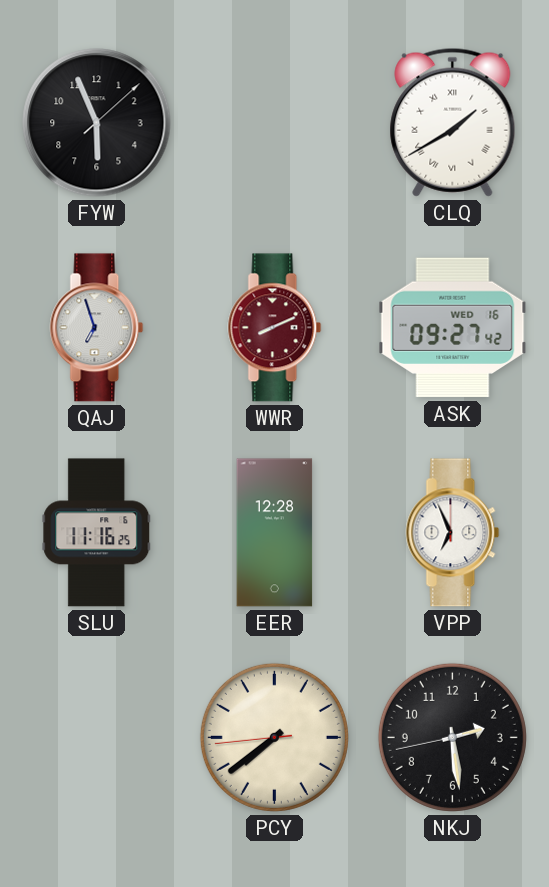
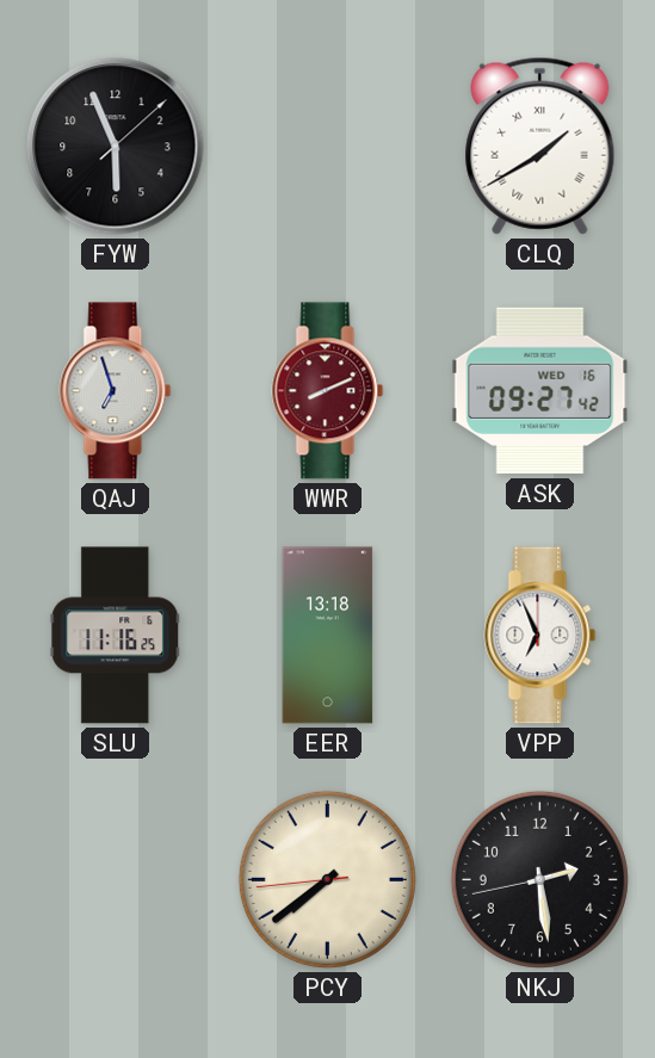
EER: 12:28 -> 13:18
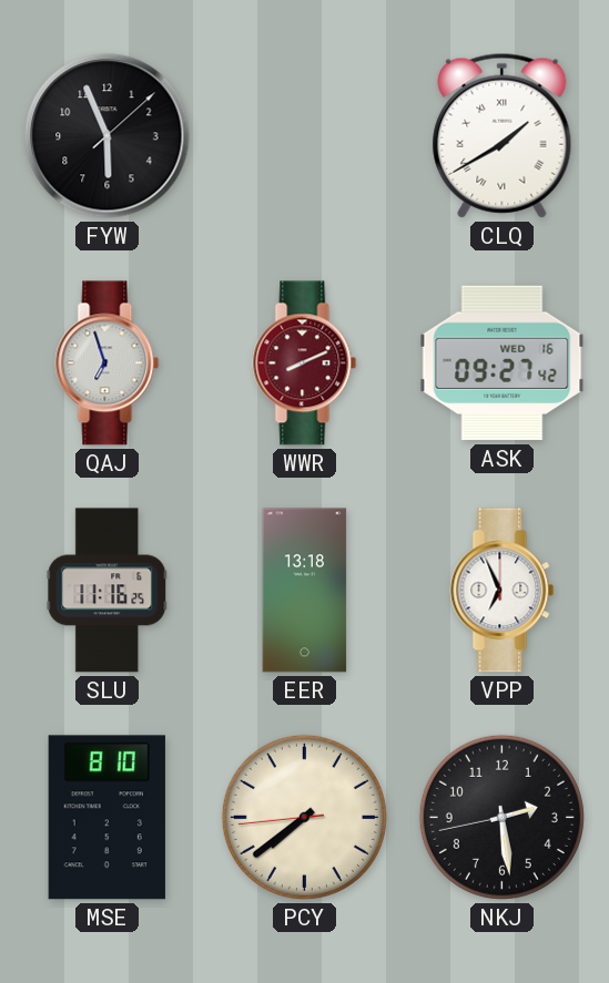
MSE: none -> 8:10
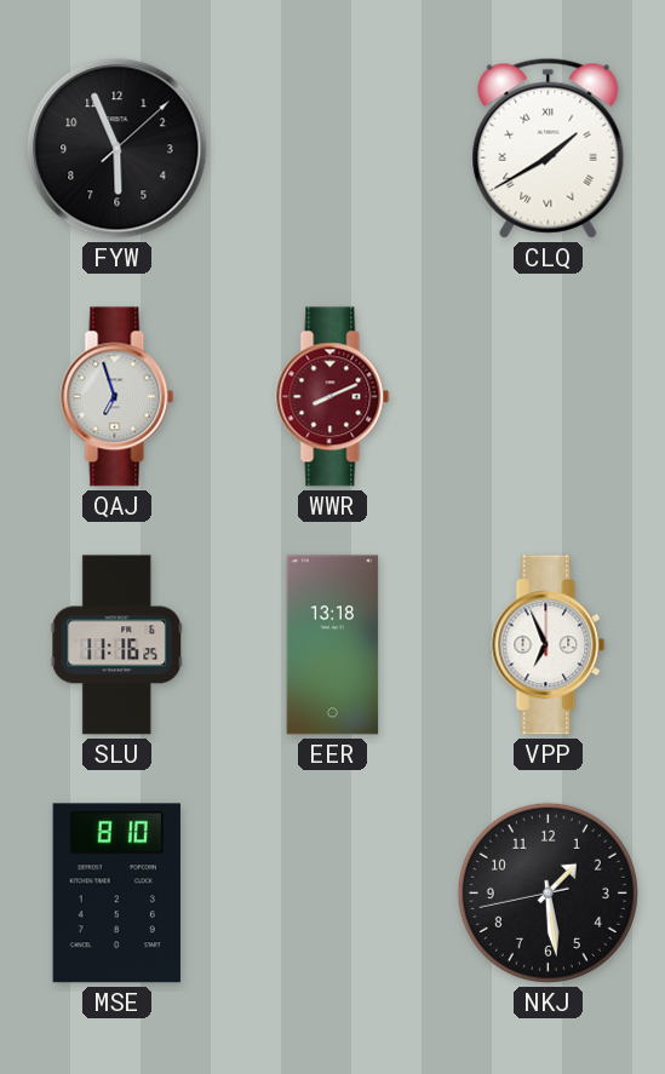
ASK: 09:27 -> none
PCY: 7:38 -> none
NKJ: 2:28 -> 1:28
